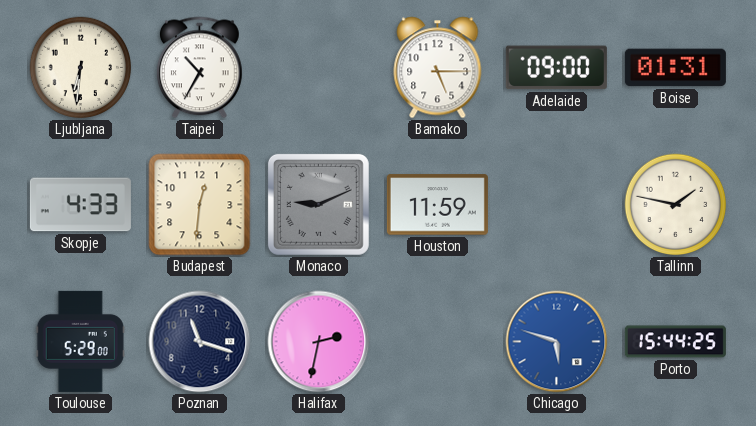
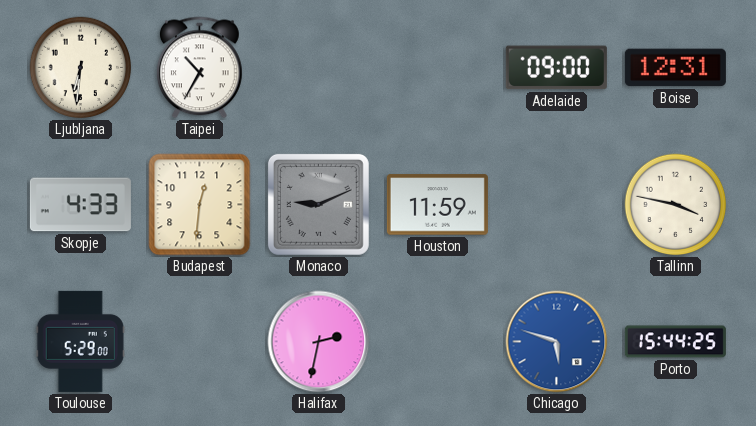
Bamako: 5:15 -> none
Boise: 01:31 -> 12:31
Tallinn: 1:47 -> 3:47
Poznan: 11:18 -> none
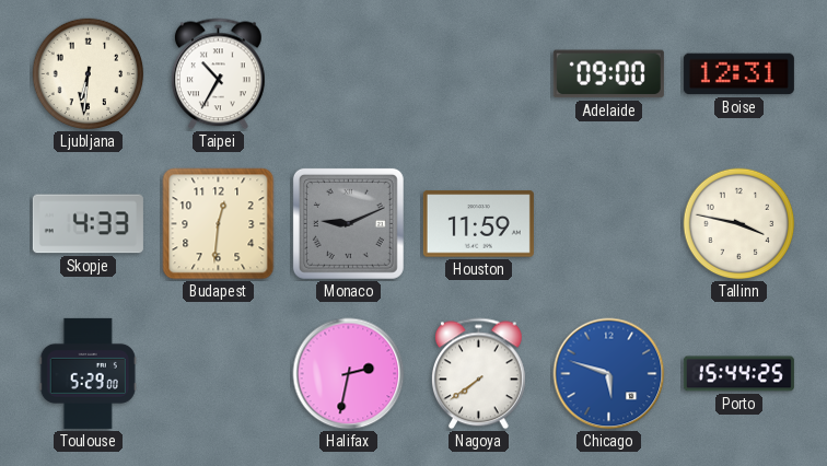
Nagoya: none -> 7:39
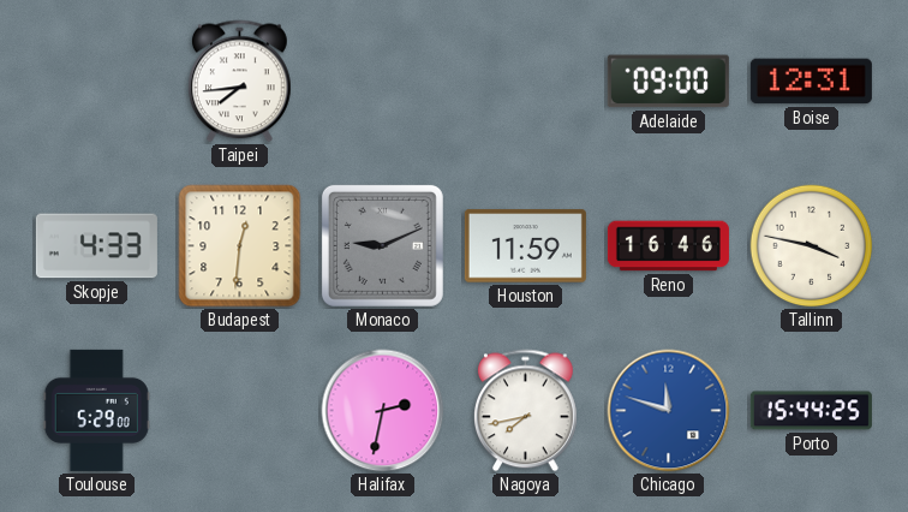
Ljubljana: 6:31 -> none
Taipei: 10:35 -> 7:44
Reno: none -> 16:46
Nagoya: 7:39 -> 7:43
Chicago: 5:48 -> 11:48
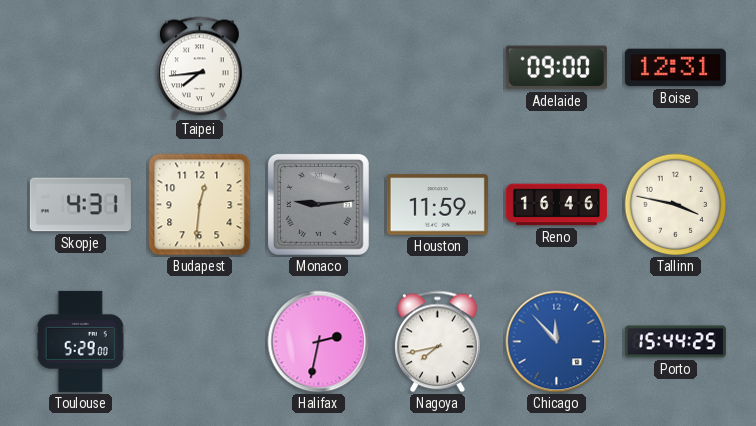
Skopje: 4:33 -> 4:31
Monaco: 9:11 -> 9:14
Chicago: 11:48 -> 11:53
